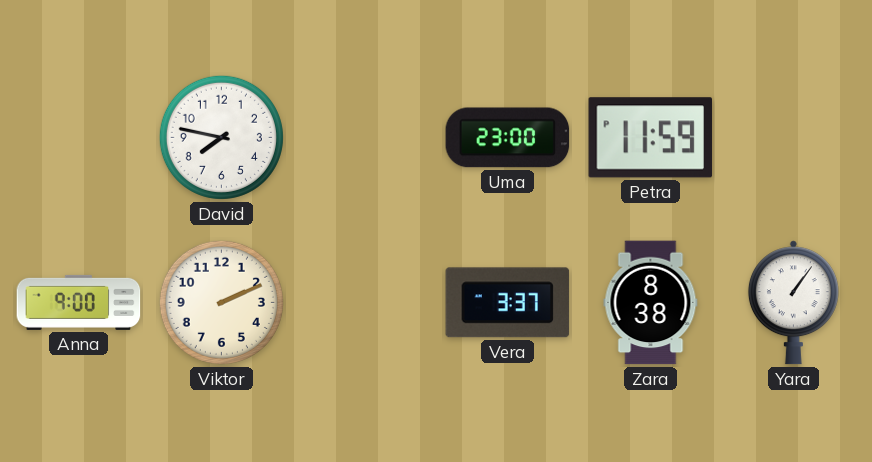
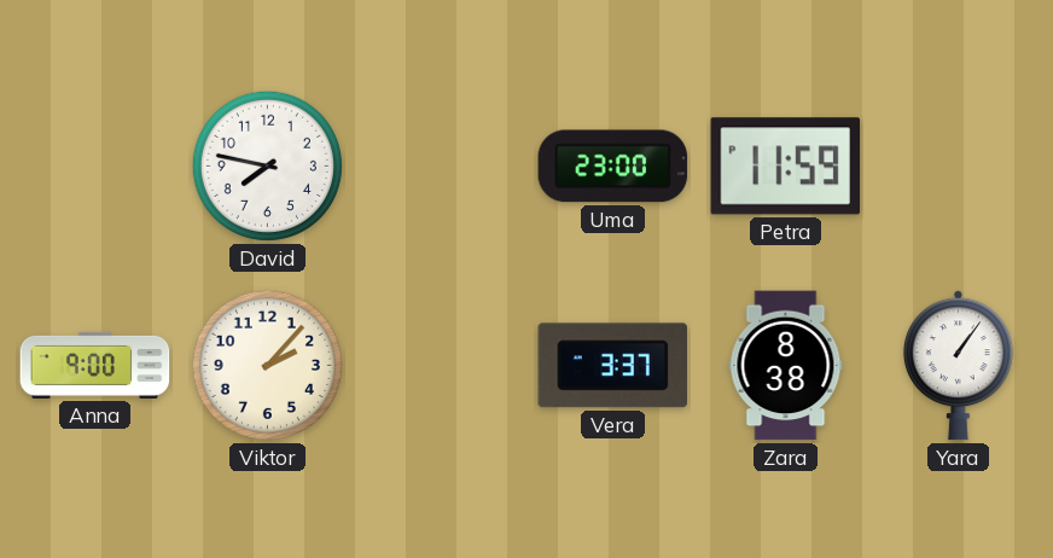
Viktor: 2:11 -> 2:07
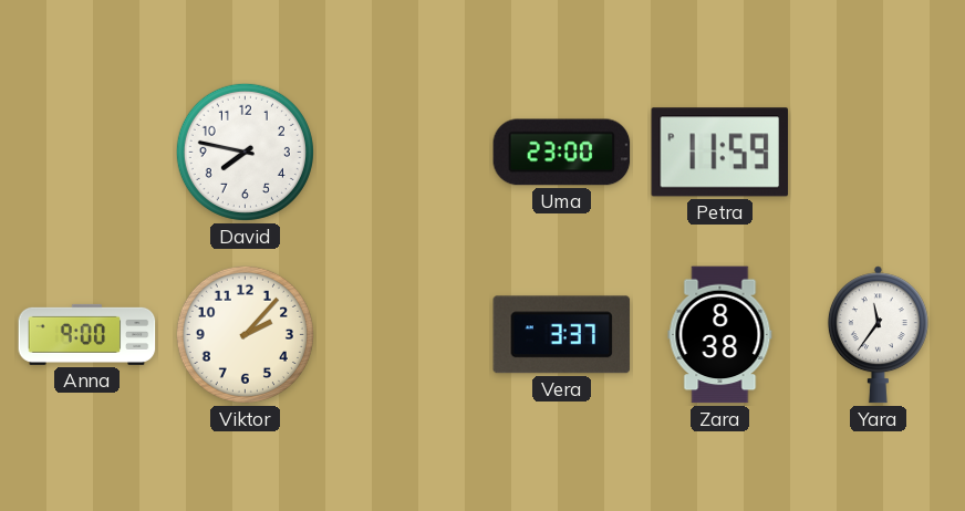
Yara: 1:06 -> 11:36
